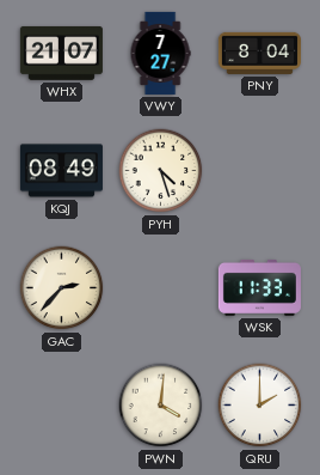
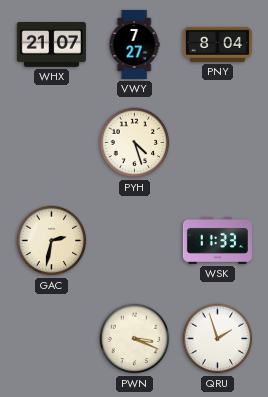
KQJ: 08:49 -> none
GAC: 2:37 -> 2:32
PWN: 4:01 -> 3:19
QRU: 2:00 -> 1:57
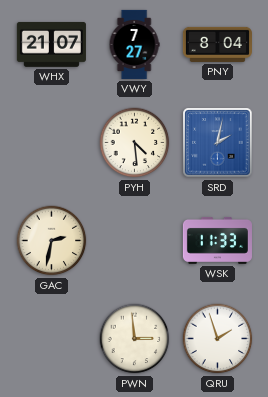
PYH: 4:27 -> 4:29
SRD: none -> 2:02
PWN: 3:19 -> 2:59
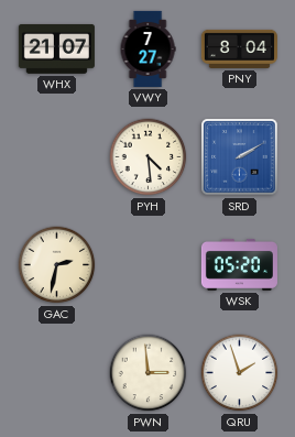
SRD: 2:02 -> 2:10
WSK: 11:33 -> 05:20
